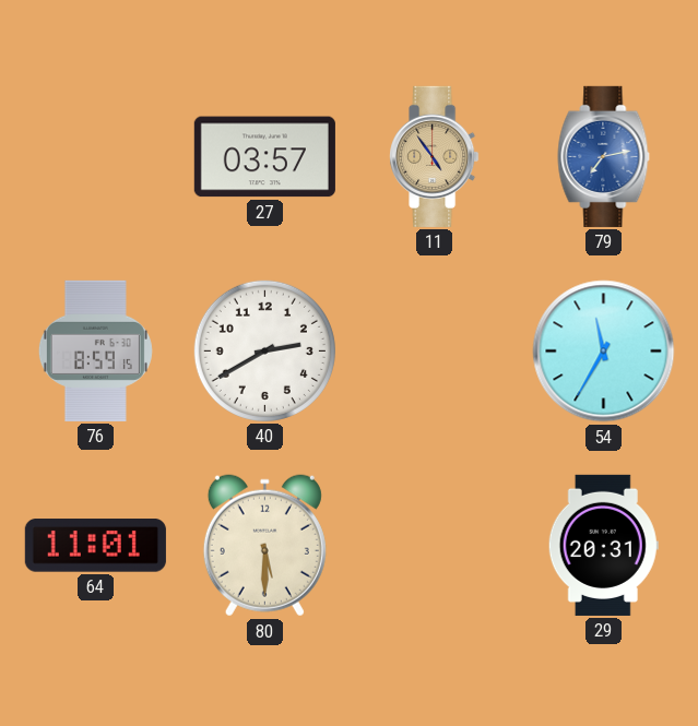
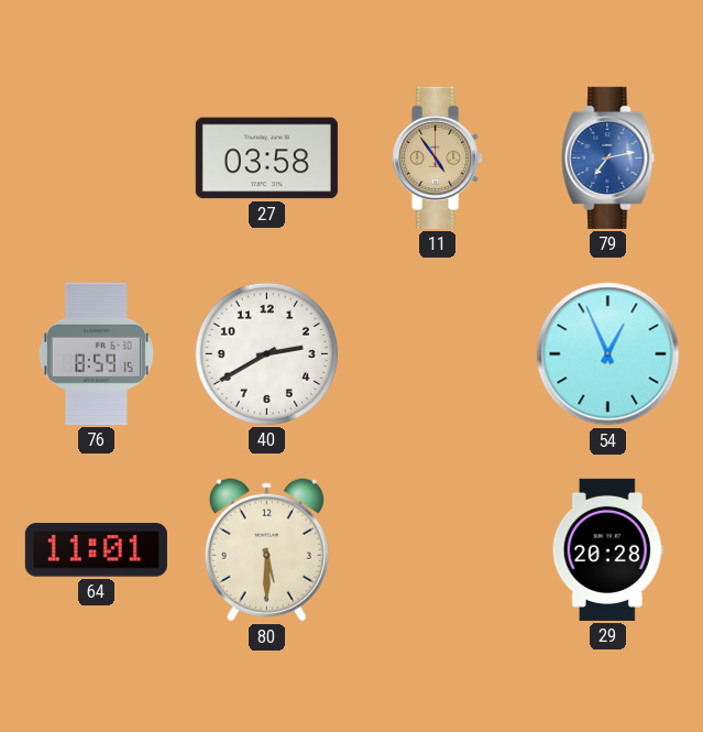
27: 03:57 -> 03:58
54: 11:35 -> 12:56
29: 20:31 -> 20:28
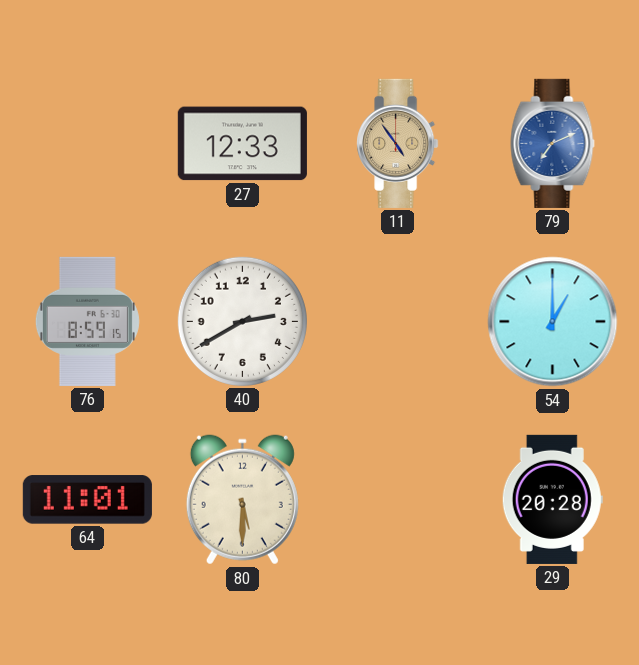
27: 03:58 -> 12:33
79: 7:13 -> 7:11
54: 12:56 -> 1:00
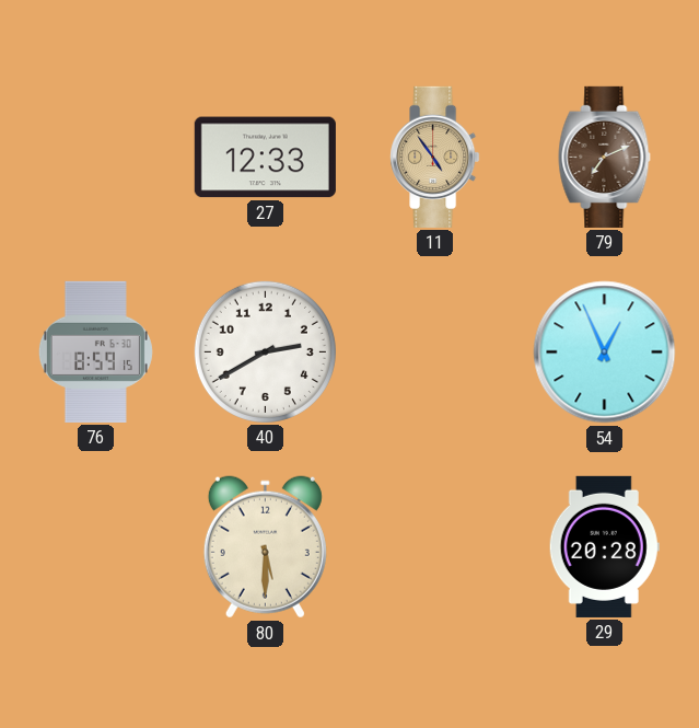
79 dial: blue -> brown
54: 1:00 -> 12:56
64: 11:01 -> none
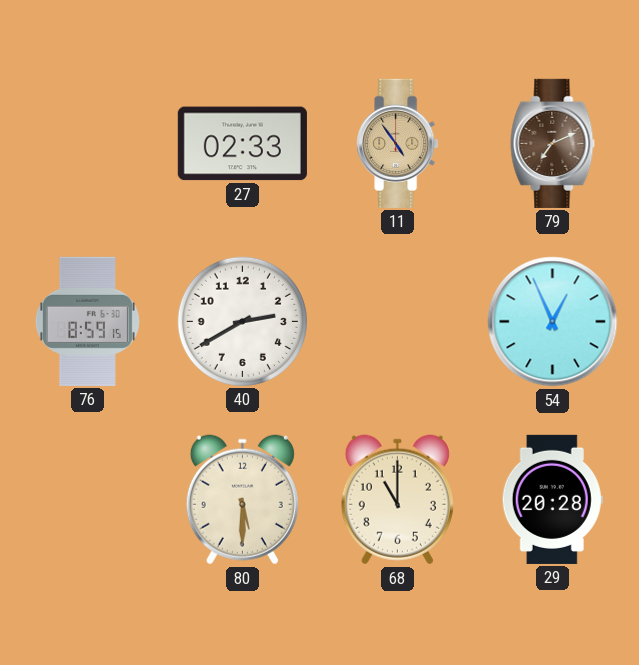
27: 12:33 -> 02:33
68: none -> 11:00
